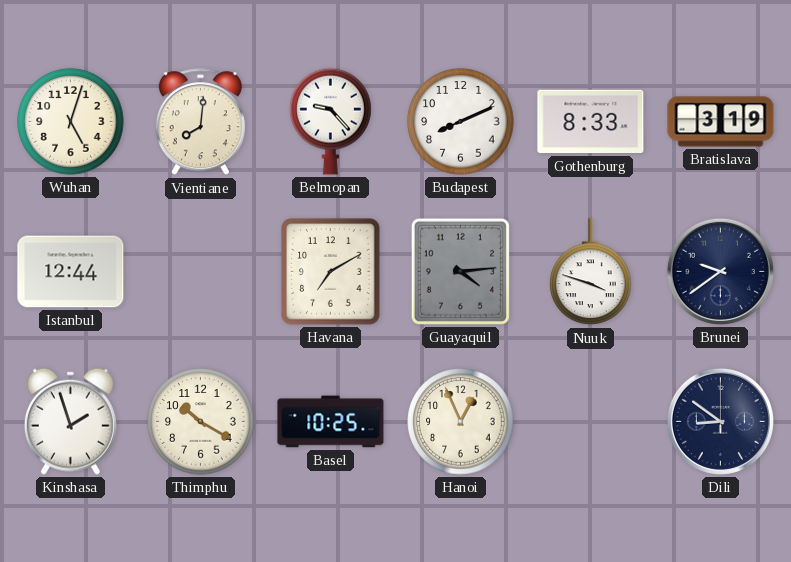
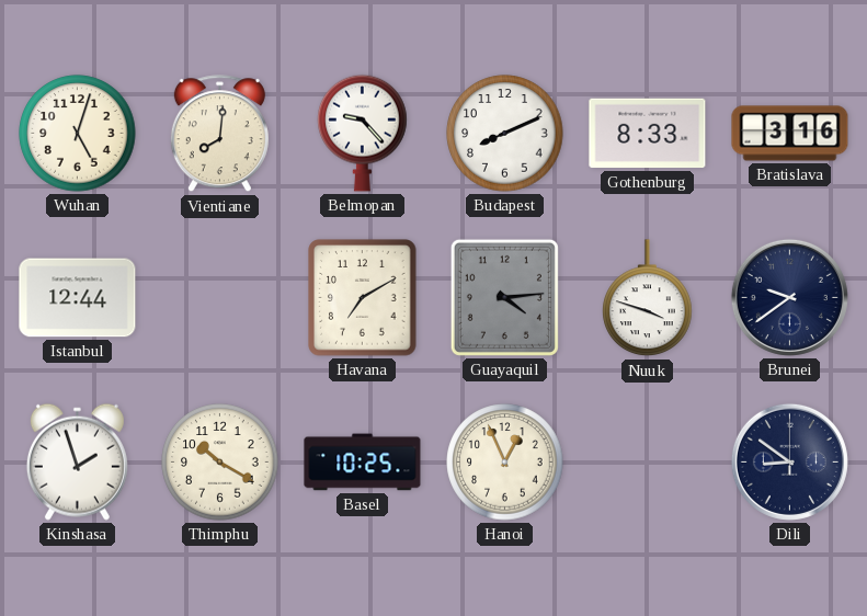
Bratislava: 3:19 -> 3:16
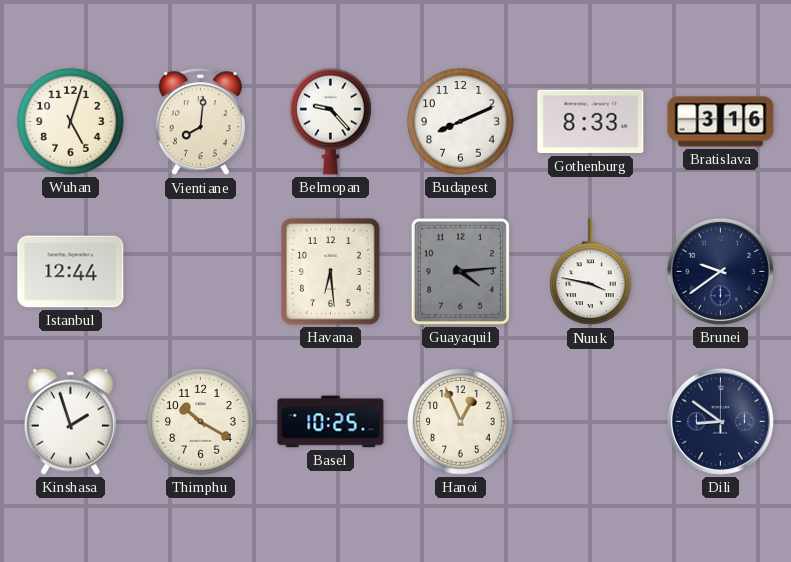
Havana: 7:10 -> 6:29
Nuuk: 3:48 -> 3:47
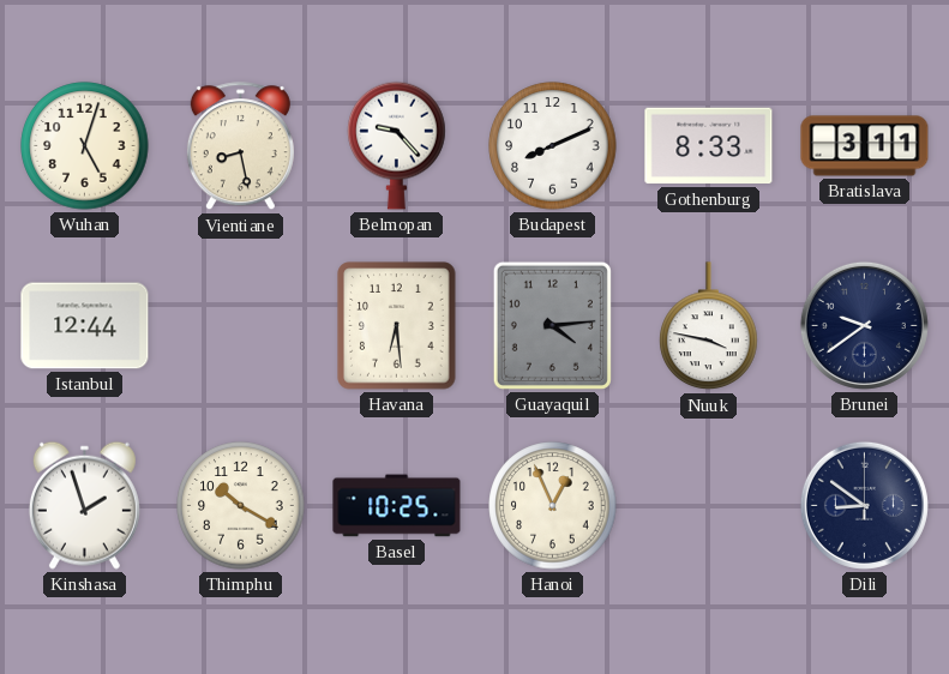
Vientiane: 8:01 -> 8:28
Bratislava: 3:16 -> 3:11
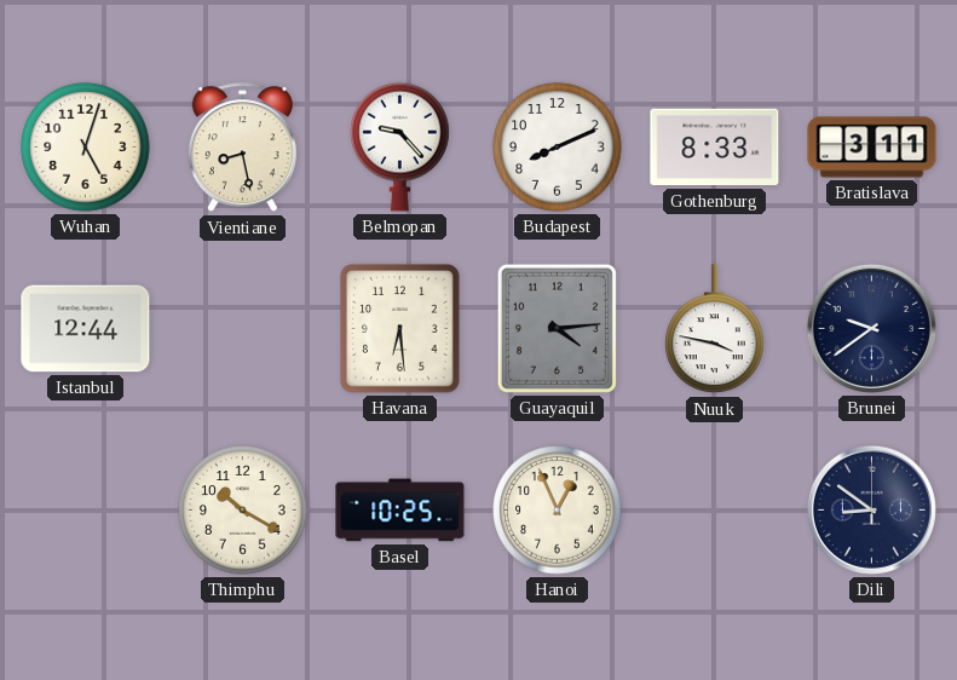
Kinshasa: 1:57 -> none
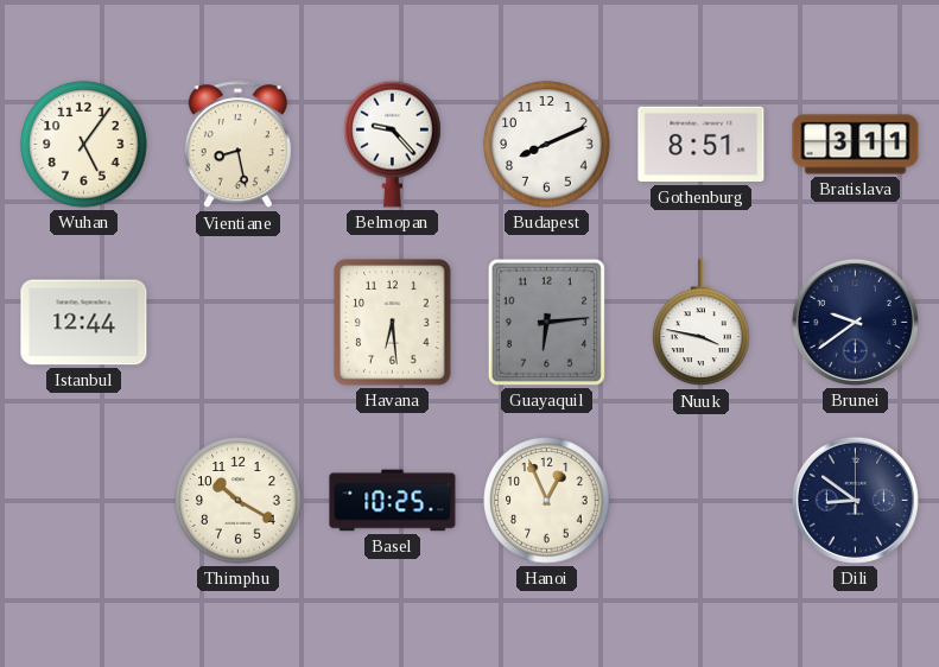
Wuhan: 5:03 -> 5:06
Gothenburg: 8:33 -> 8:51
Guayaquil: 4:14 -> 6:14
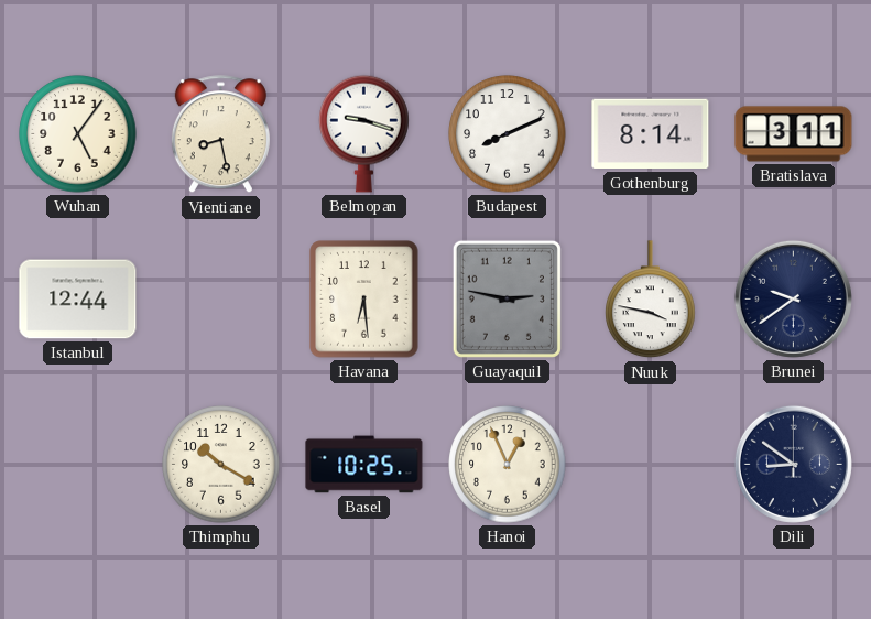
Belmopan: 9:23 -> 9:18
Gothenburg: 8:51 -> 8:14
Guayaquil: 6:14 -> 2:47
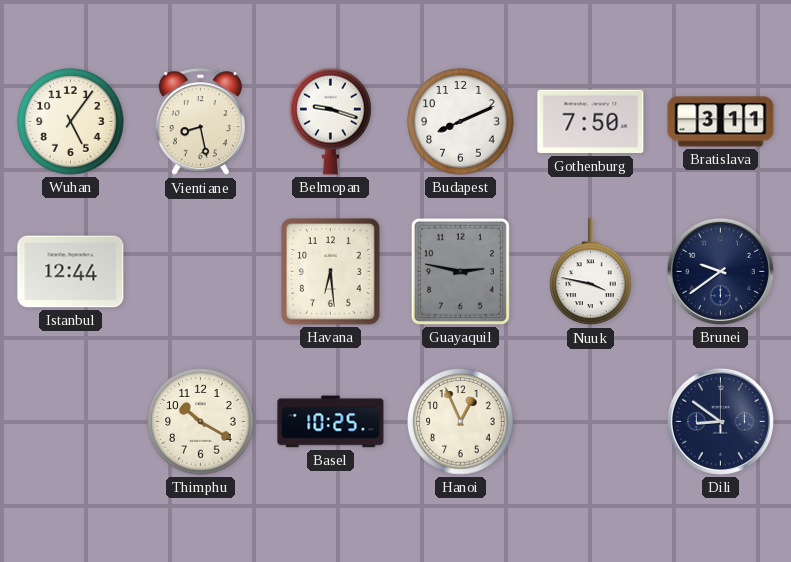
Gothenburg: 8:14 -> 7:50
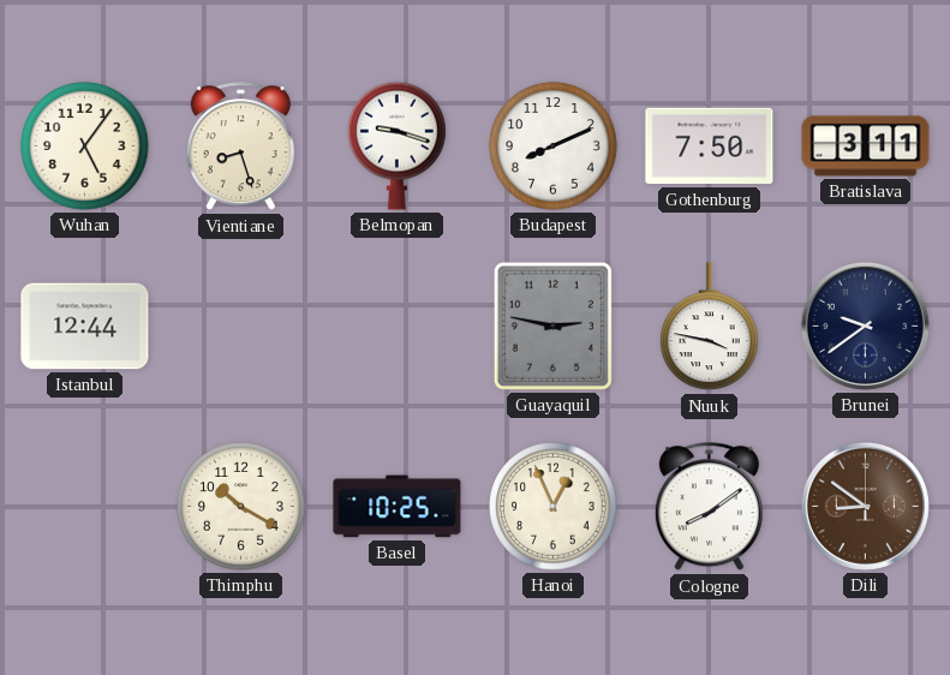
Vientiane: 8:28 -> 8:27
Havana: 6:29 -> none
Cologne: none -> 8:09
Dili dial: navy -> brown
